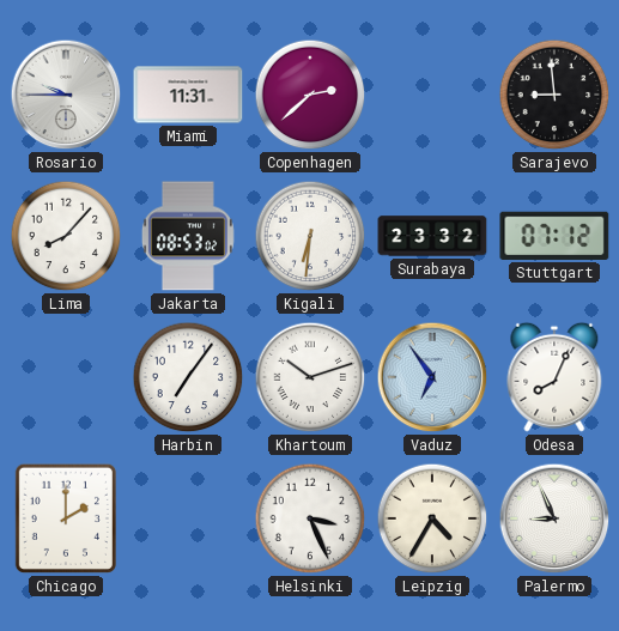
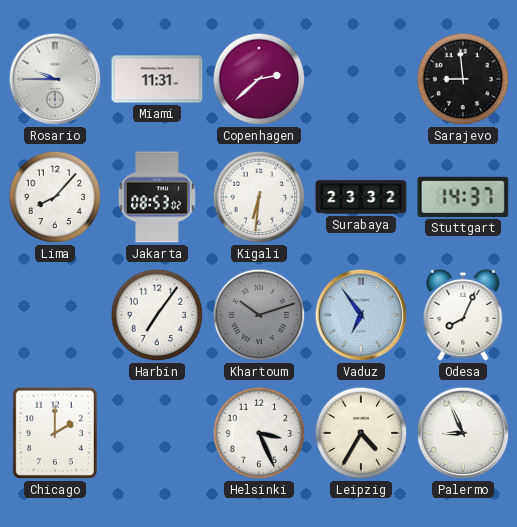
Stuttgart: 07:12 -> 14:37
Khartoum dial: white -> grey
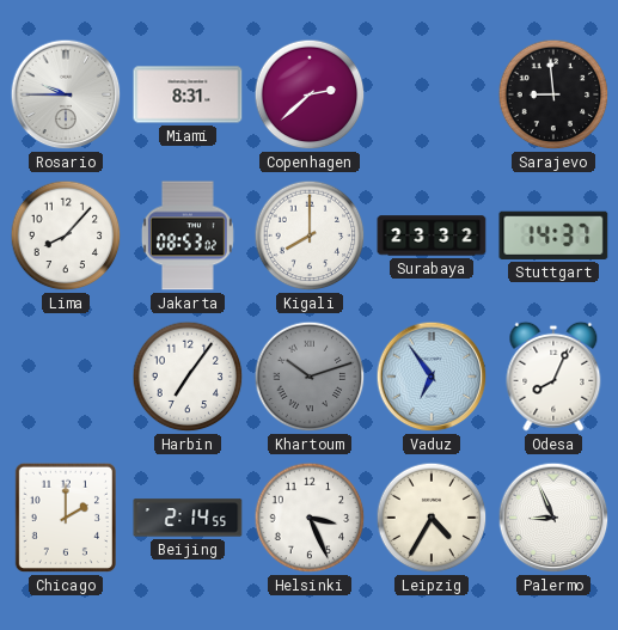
Miami: 11:31 -> 8:31
Kigali: 6:31 -> 8:00
Beijing: none -> 2:14
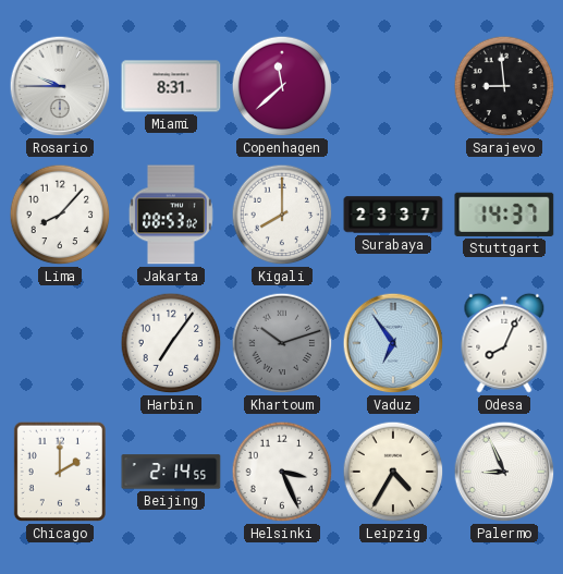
Copenhagen: 2:38 -> 11:38
Surabaya: 23:32 -> 23:37
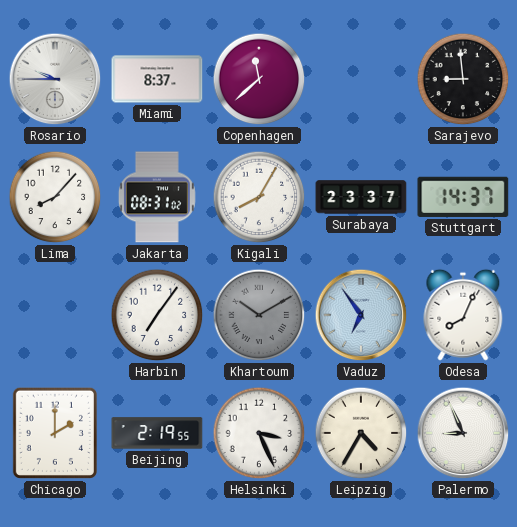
Miami: 8:31 -> 8:37
Jakarta: 08:53 -> 08:31
Kigali: 8:00 -> 8:05
Khartoum: 10:12 -> 10:10
Beijing: 2:14 -> 2:19
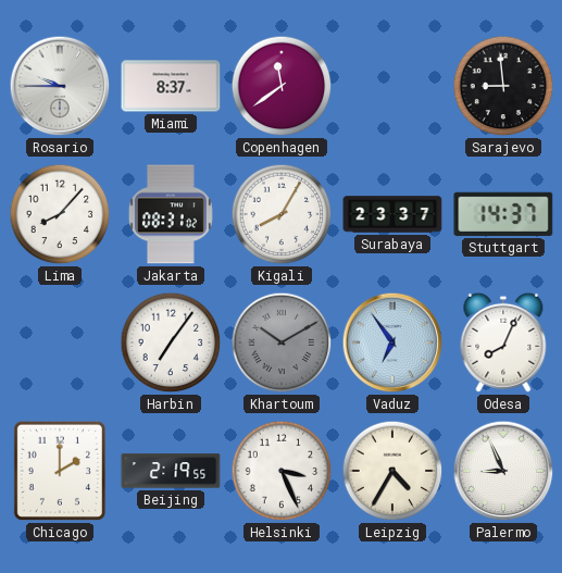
Copenhagen: 11:38 -> 11:39
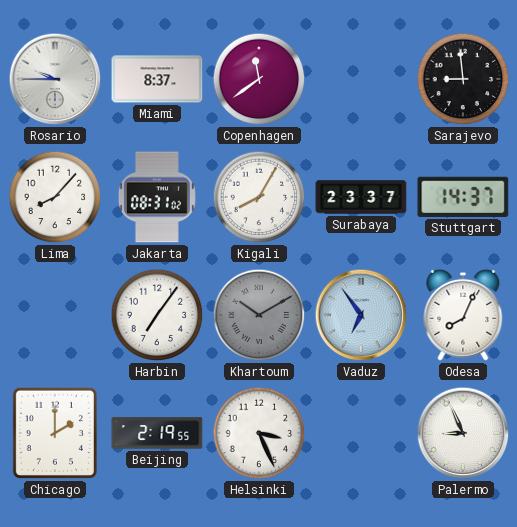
Leipzig: 4:35 -> none
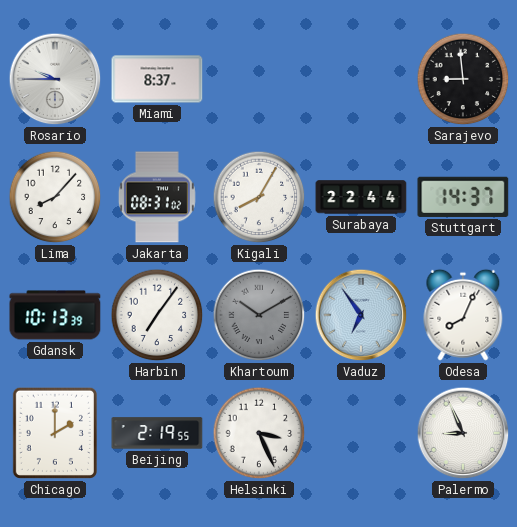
Copenhagen: 11:39 -> none
Surabaya: 23:37 -> 22:44
Gdansk: none -> 10:13
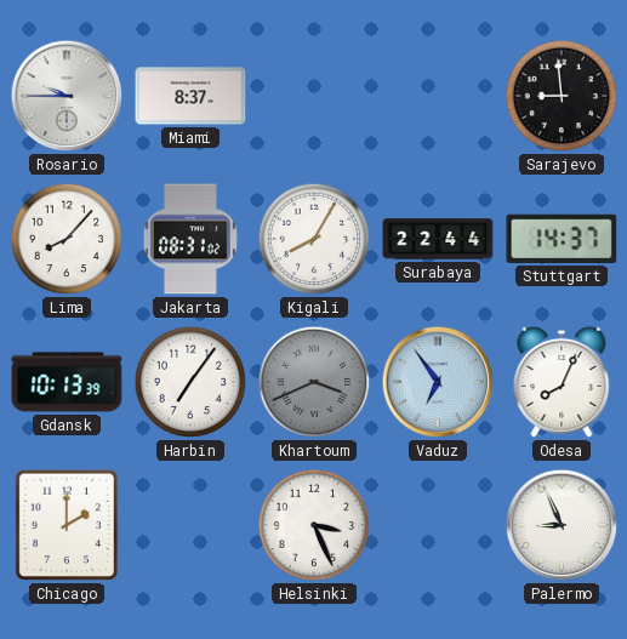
Khartoum: 10:10 -> 3:41
Beijing: 2:19 -> none
